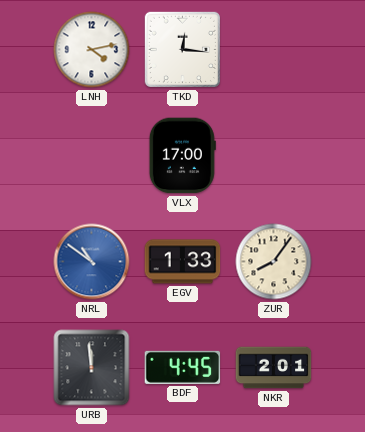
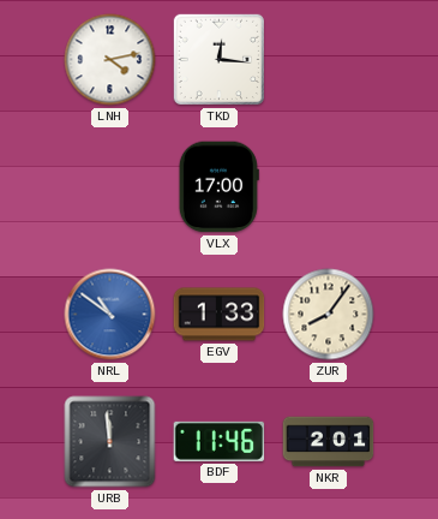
BDF: 4:45 -> 11:46
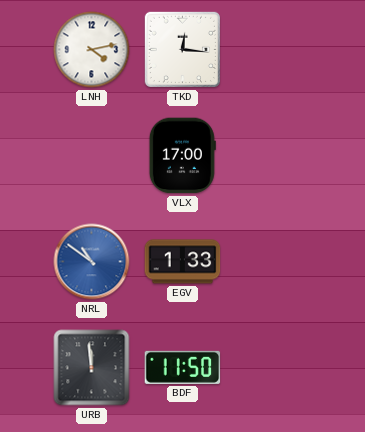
ZUR: 8:06 -> none
BDF: 11:46 -> 11:50
NKR: 2:01 -> none
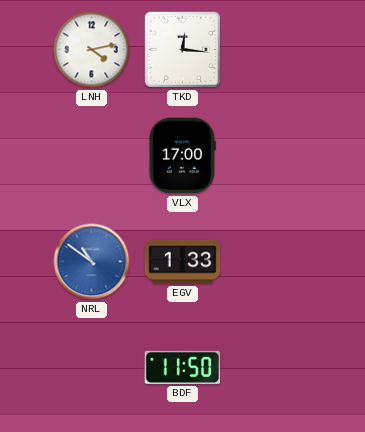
URB: 11:59 -> none
